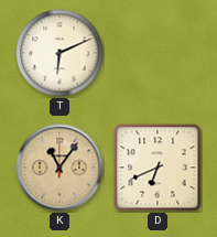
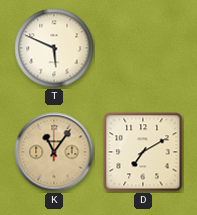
T: 6:11 -> 5:49
D: 6:41 -> 7:10
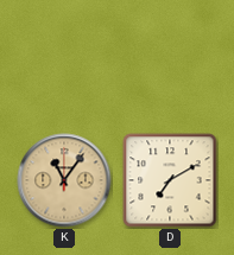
T: 5:49 -> none
